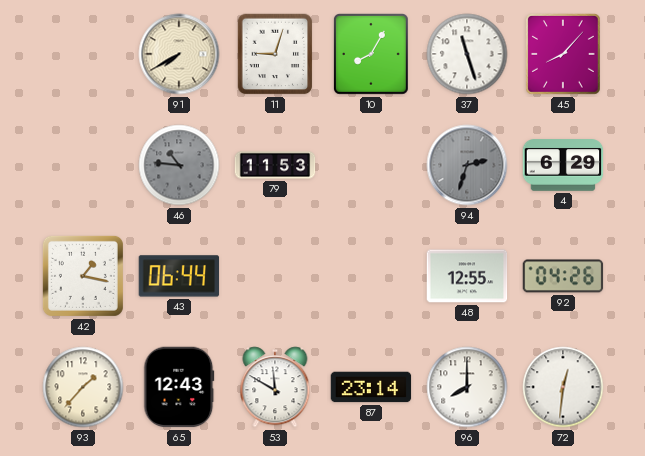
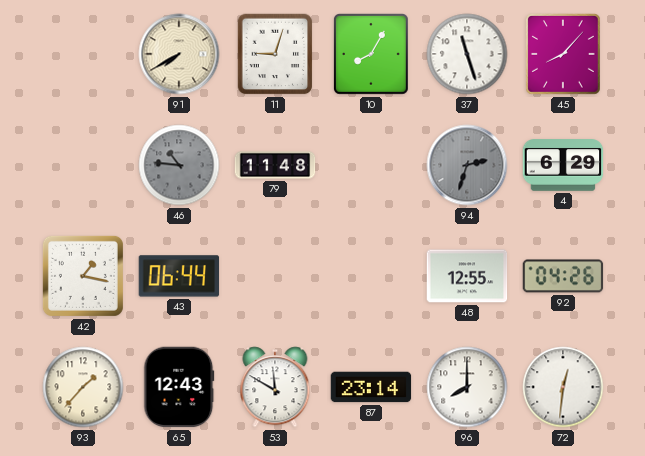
79: 11:53 -> 11:48
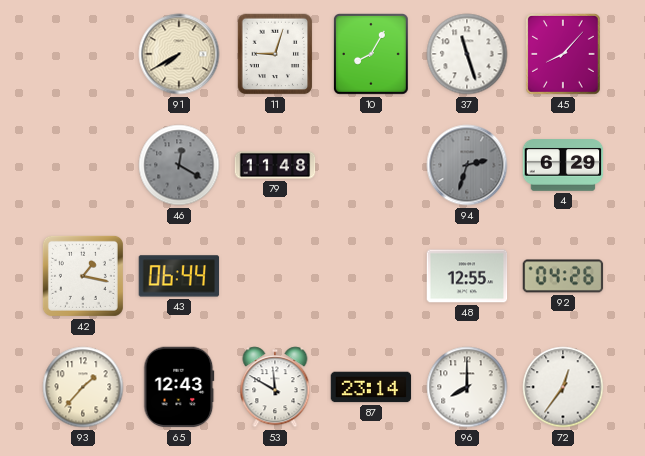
46: 10:46 -> 12:20
72: 12:31 -> 12:36
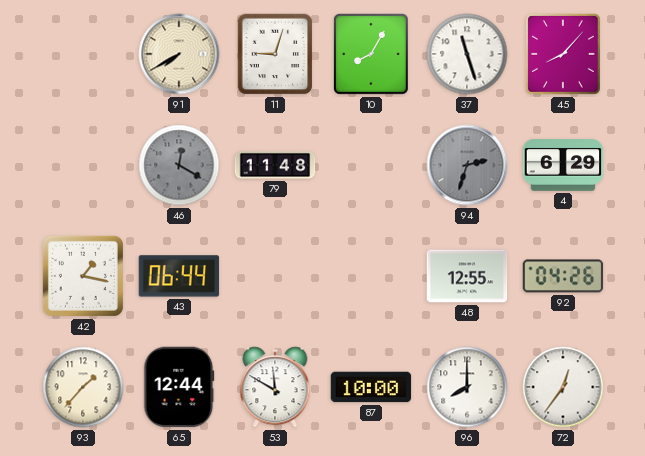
65: 12:43 -> 12:44
87: 23:14 -> 10:00
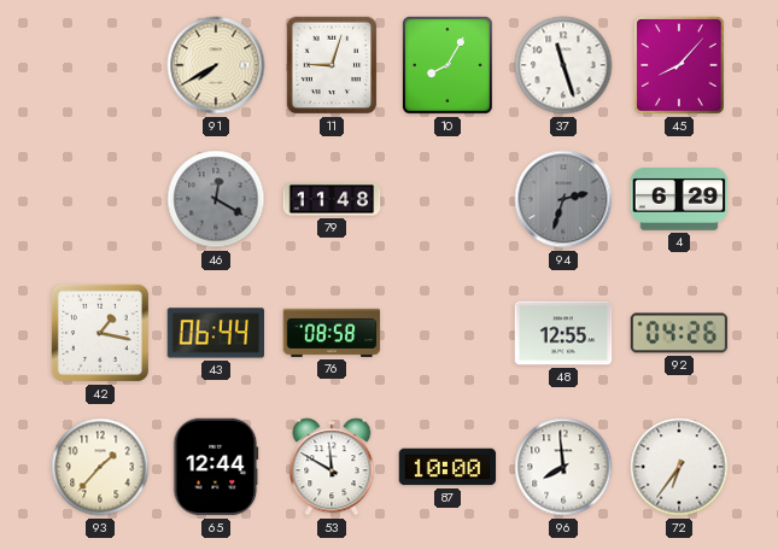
76: none -> 08:58
96: 8:00 -> 7:59
72: 12:36 -> 6:36
